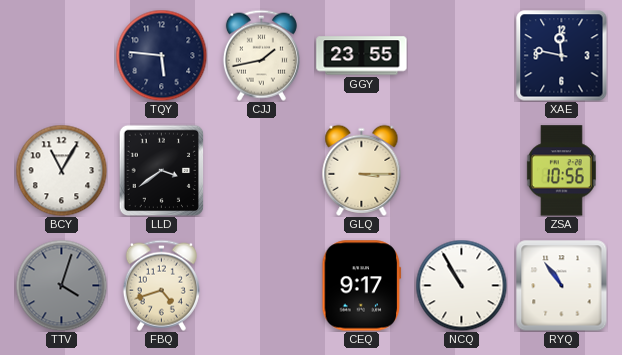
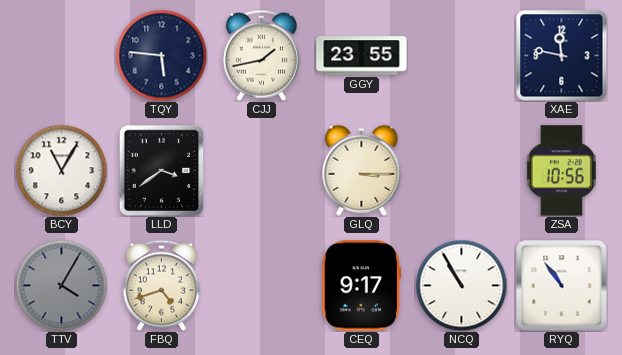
TTV: 4:03 -> 4:05
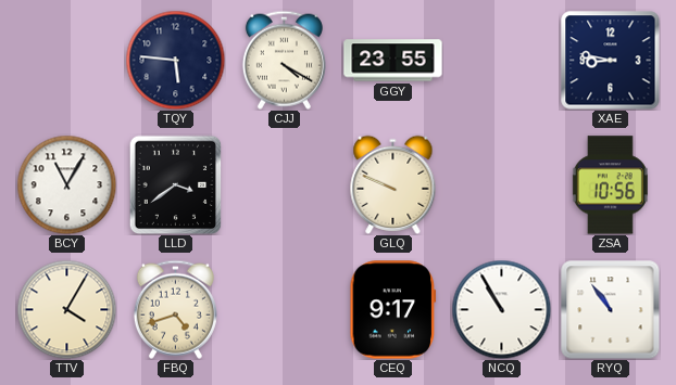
CJJ: 1:43 -> 4:20
XAE: 11:47 -> 8:47
GLQ: 3:15 -> 9:49
TTV dial: grey -> cream
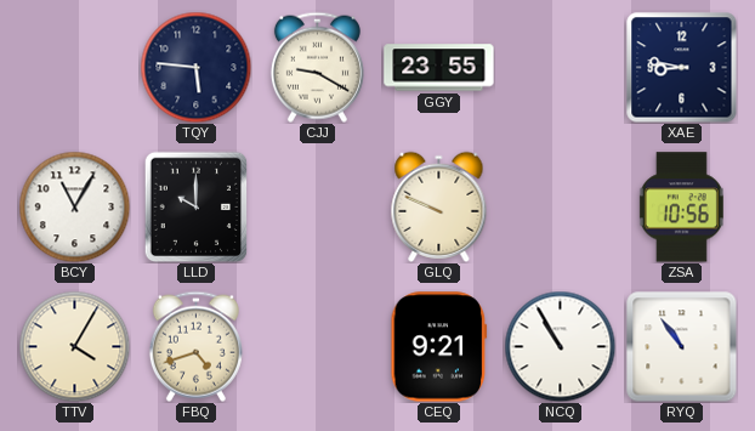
CJJ: 4:20 -> 9:20
LLD: 3:39 -> 10:00
CEQ: 9:17 -> 9:21
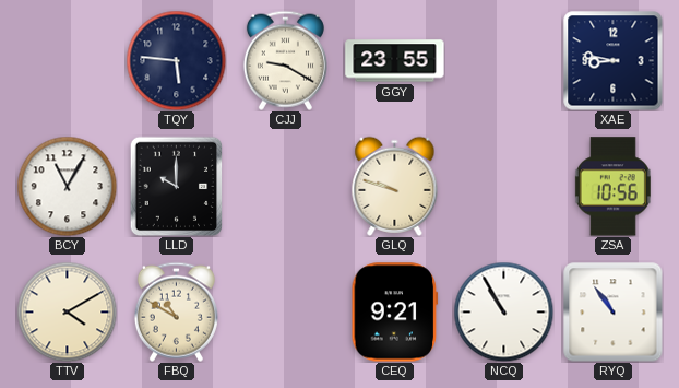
GLQ: 9:49 -> 9:48
TTV: 4:05 -> 4:10
FBQ: 4:42 -> 10:50
